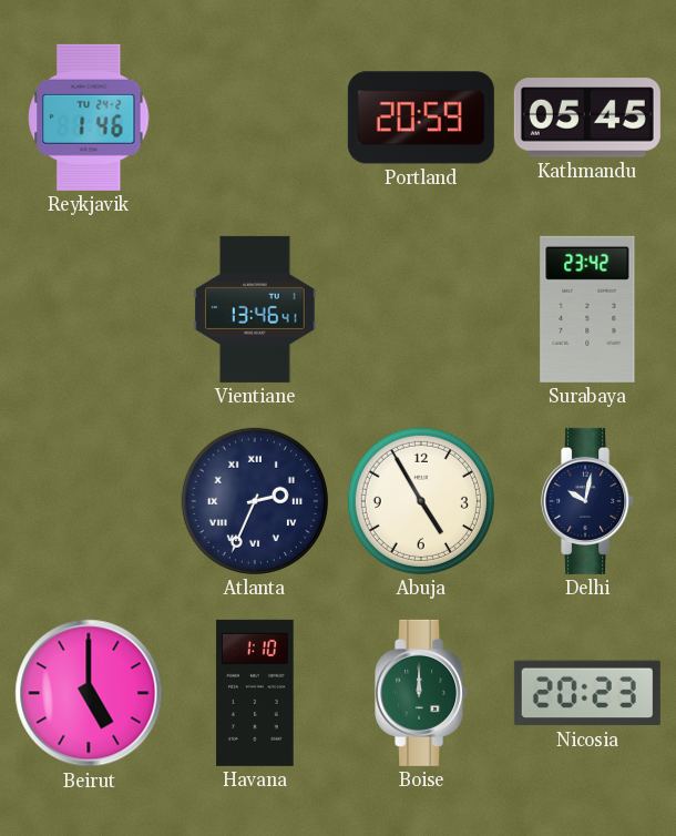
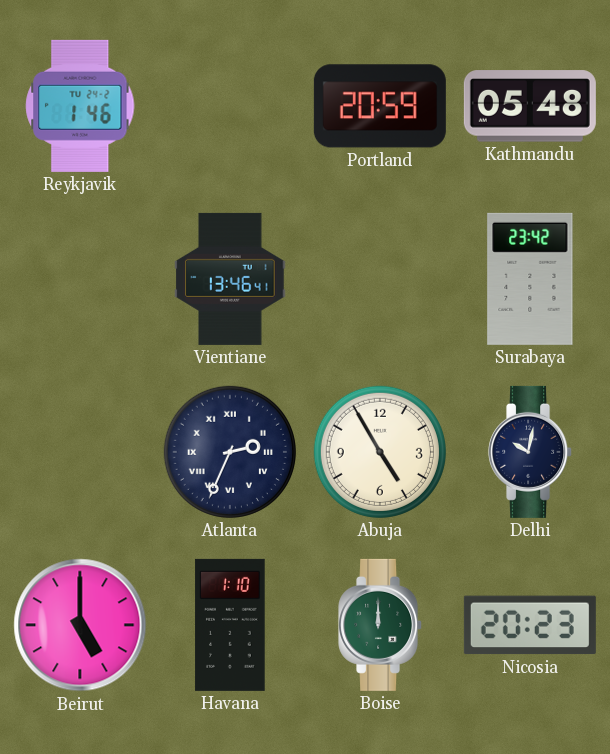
Kathmandu: 05:45 -> 05:48
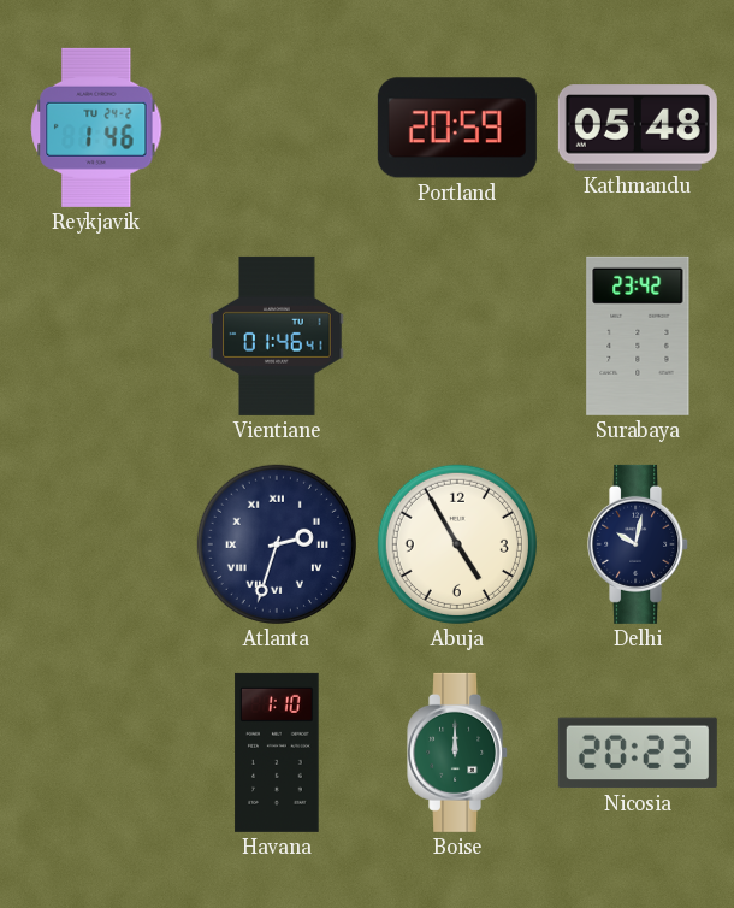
Vientiane: 13:46 -> 01:46
Atlanta: 2:34 -> 2:33
Beirut: 5:00 -> none
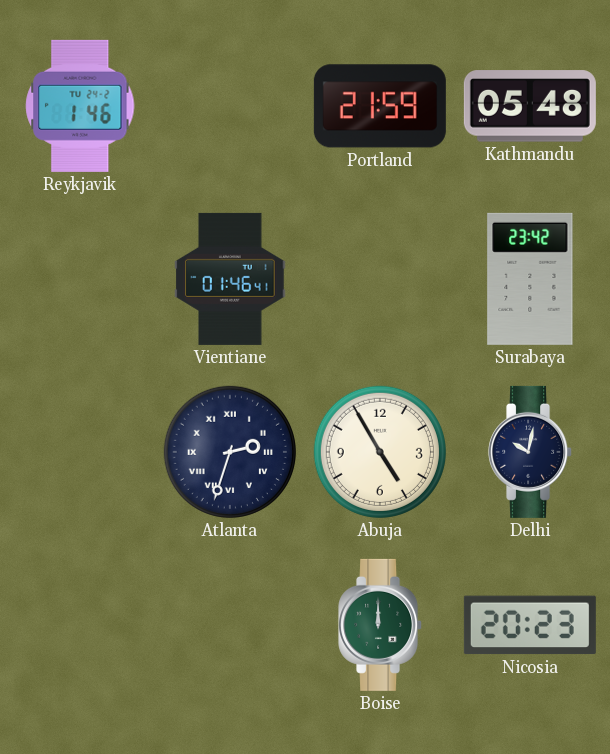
Portland: 20:59 -> 21:59
Havana: 1:10 -> none
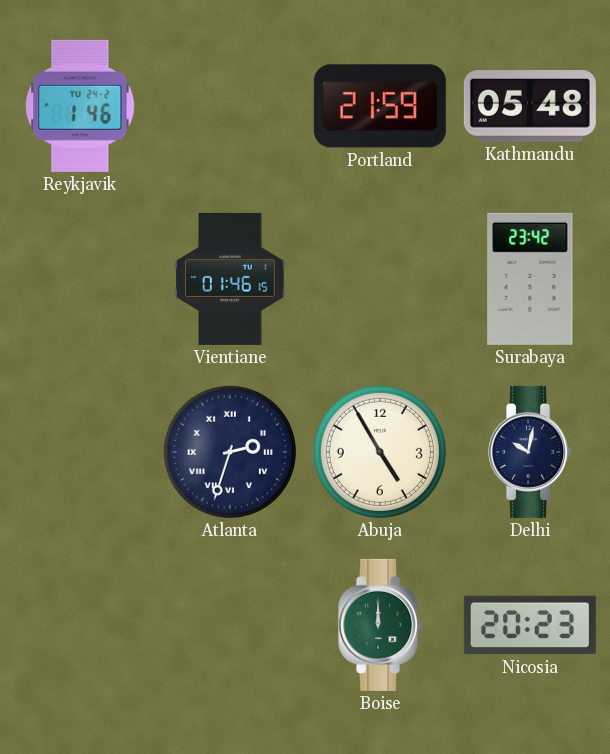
Vientiane: 01:46:41 -> 01:46:15
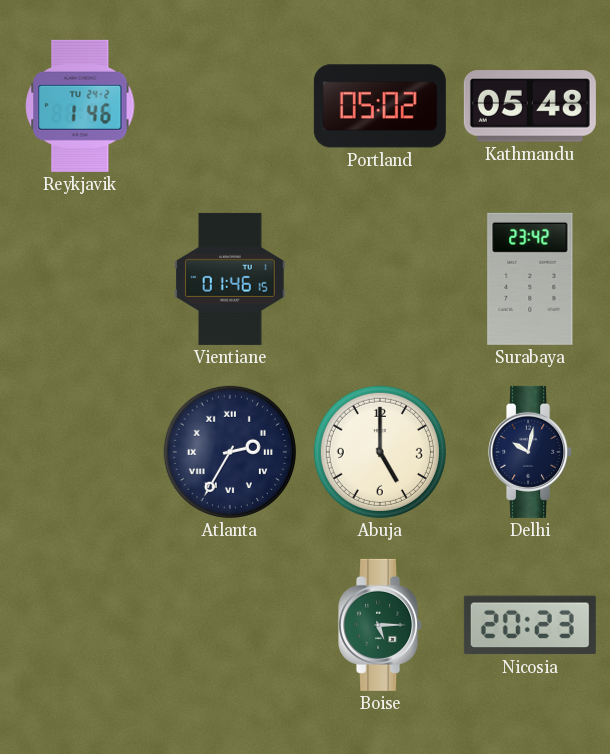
Portland: 21:59 -> 05:02
Atlanta: 2:33 -> 2:35
Abuja: 4:55 -> 5:00
Boise: 12:00 -> 5:15
